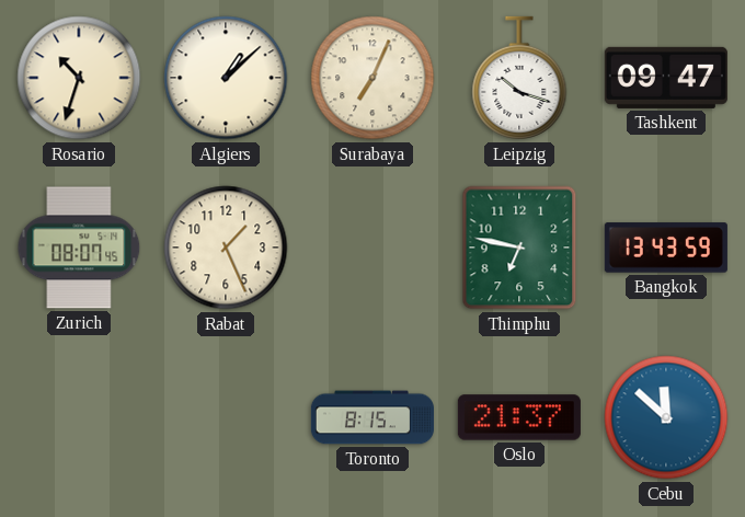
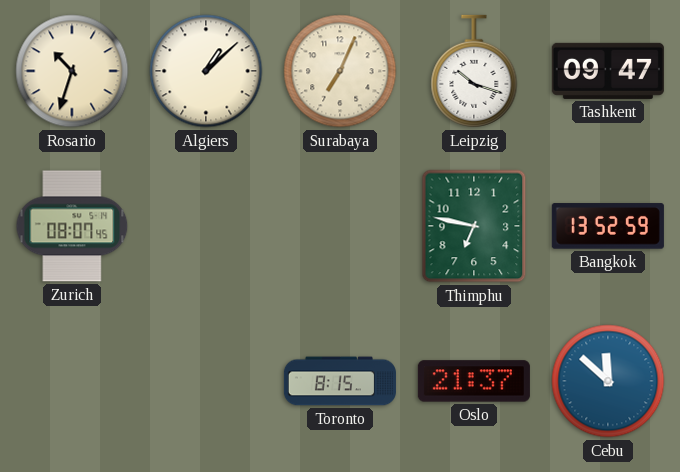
Rabat: 1:26 -> none
Bangkok: 13:43 -> 13:52
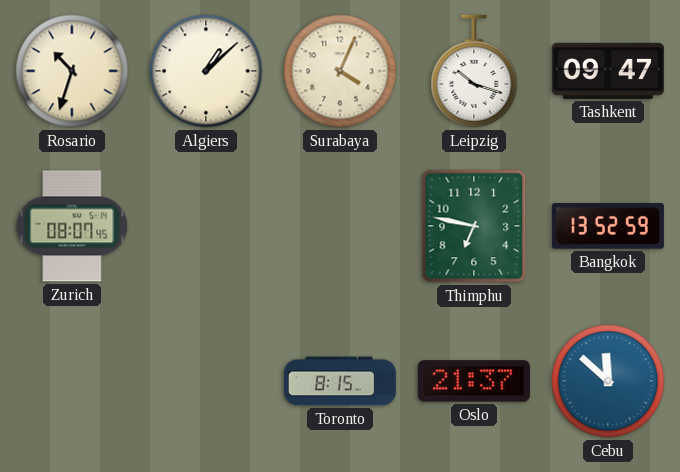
Surabaya: 7:04 -> 4:04
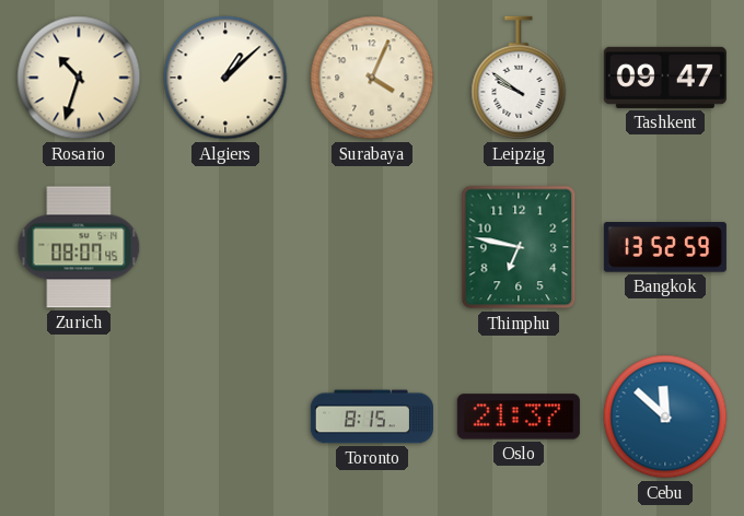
Leipzig: 10:18 -> 9:51
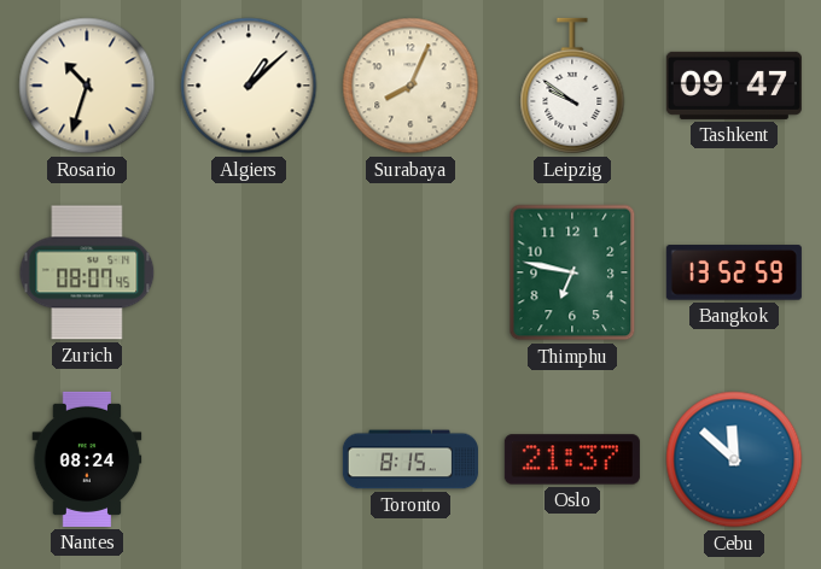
Surabaya: 4:04 -> 8:04
Nantes: none -> 08:24
